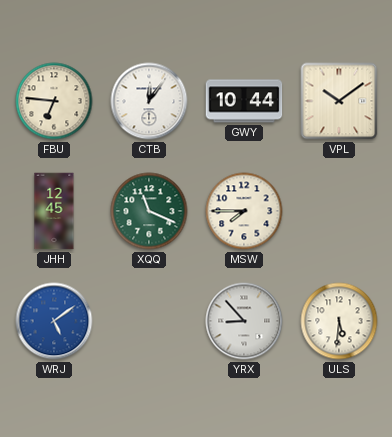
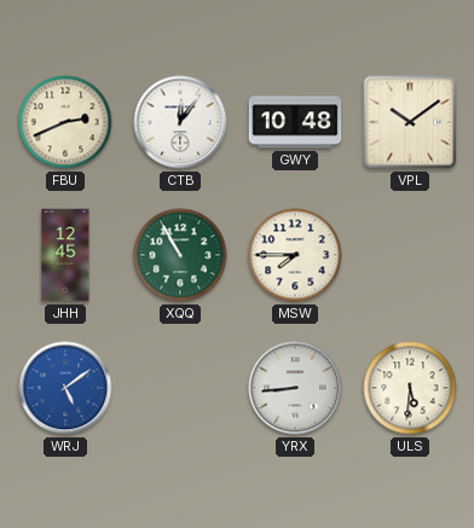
FBU: 6:46 -> 2:41
GWY: 10:44 -> 10:48
XQQ: 11:19 -> 10:55
YRX: 8:53 -> 8:44
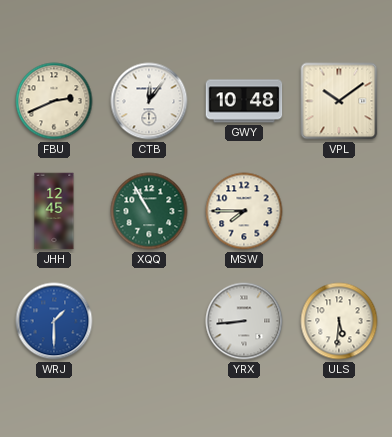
WRJ: 5:09 -> 1:30
